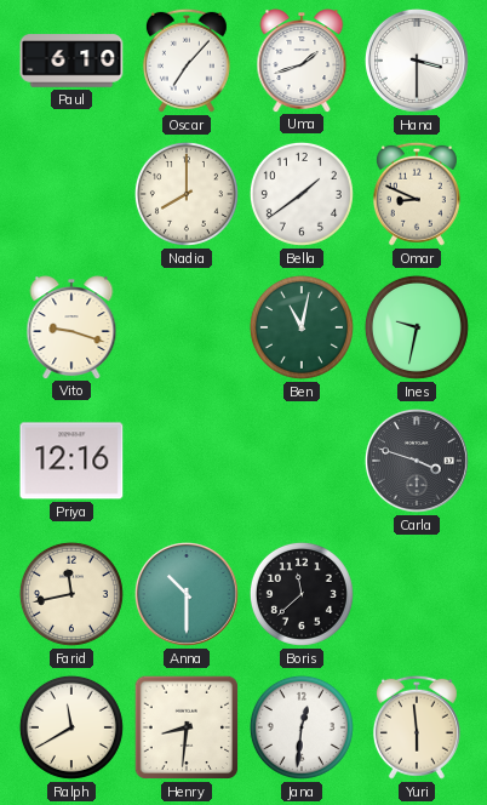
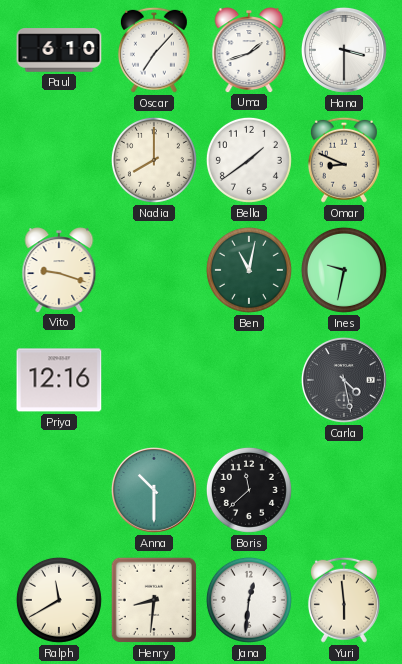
Carla: 3:48 -> 4:28
Farid: 11:43 -> none
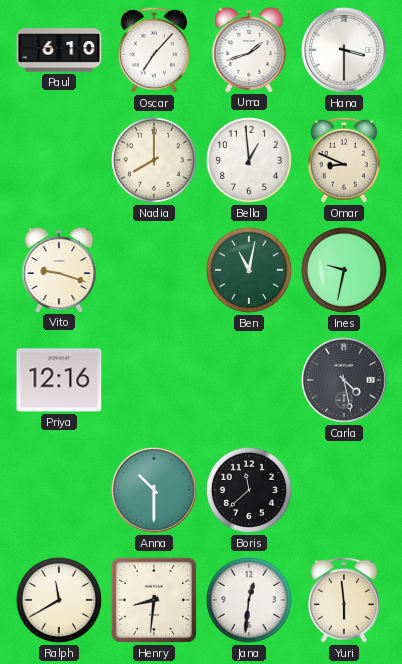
Bella: 1:39 -> 12:59
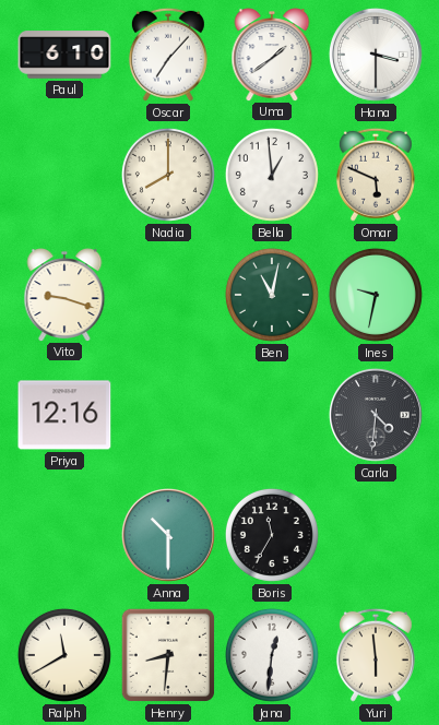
Uma: 1:42 -> 1:39
Omar: 8:49 -> 5:49
Carla: 4:28 -> 4:31
Boris: 11:38 -> 11:35
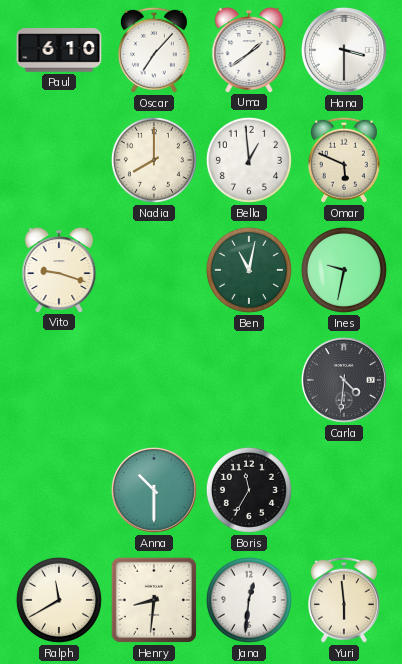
Priya: 12:16 -> none
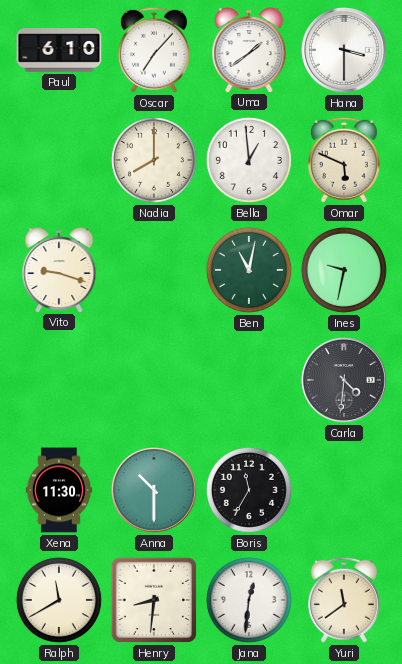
Xena: none -> 11:30
Yuri: 5:59 -> 11:39
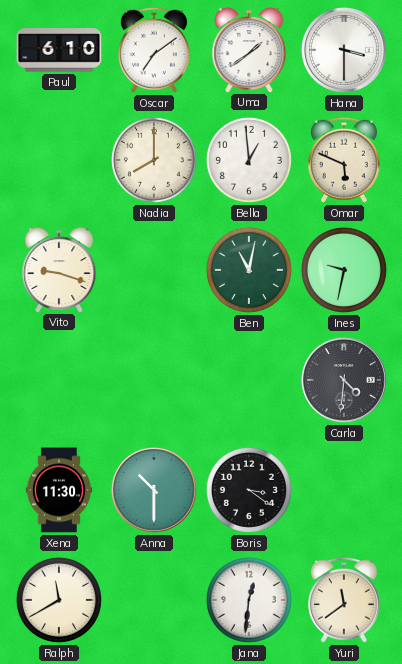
Oscar: 7:07 -> 7:09
Boris: 11:35 -> 3:21
Henry: 8:31 -> none
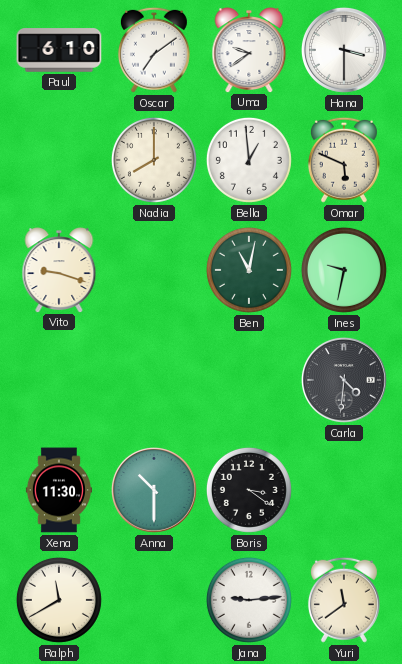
Uma: 1:39 -> 9:39
Jana: 12:31 -> 9:14
